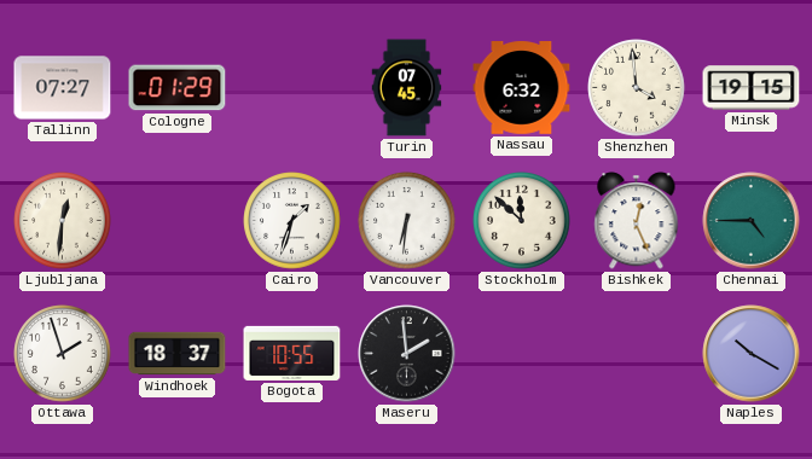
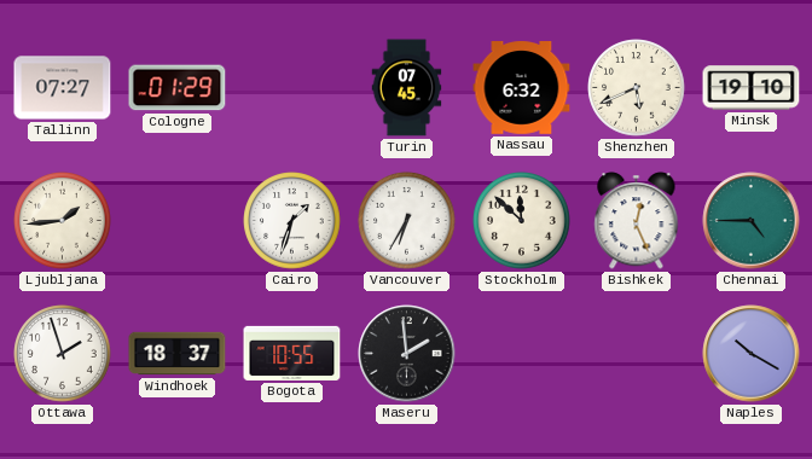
Shenzhen: 3:59 -> 5:41
Minsk: 19:15 -> 19:10
Ljubljana: 12:31 -> 1:44
Vancouver: 6:31 -> 6:35
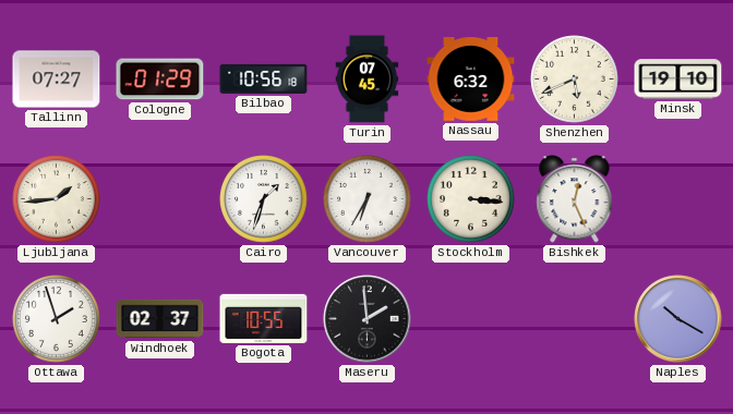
Bilbao: none -> 10:56
Stockholm: 11:52 -> 3:16
Chennai: 4:45 -> none
Windhoek: 18:37 -> 02:37
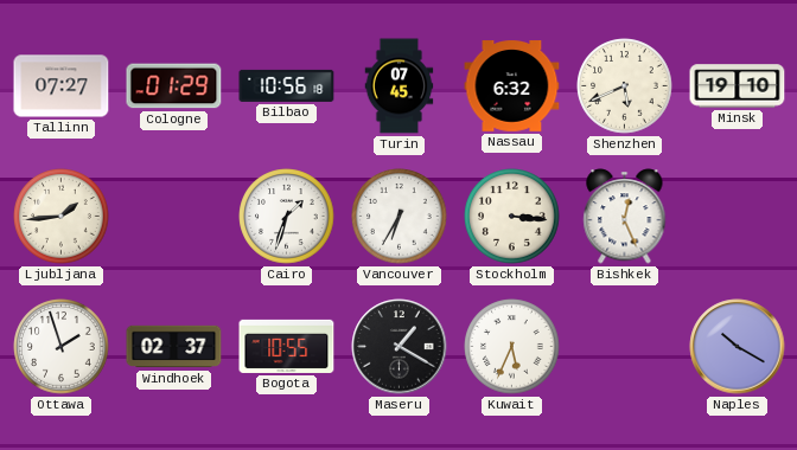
Maseru: 1:59 -> 1:20
Kuwait: none -> 5:34
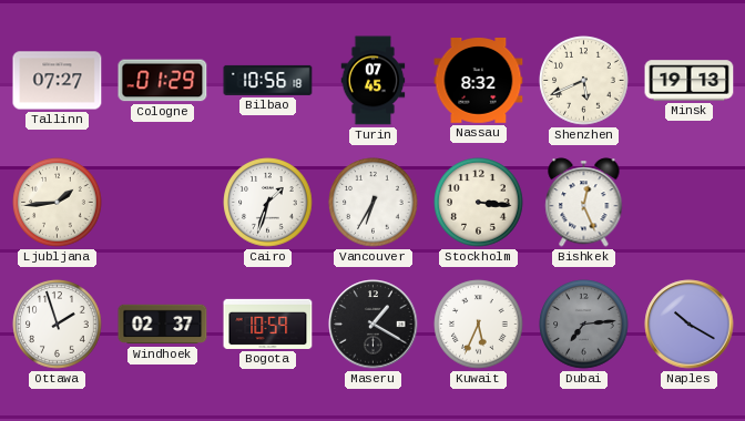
Nassau: 6:32 -> 8:32
Minsk: 19:10 -> 19:13
Bogota: 10:55 -> 10:59
Dubai: none -> 7:14
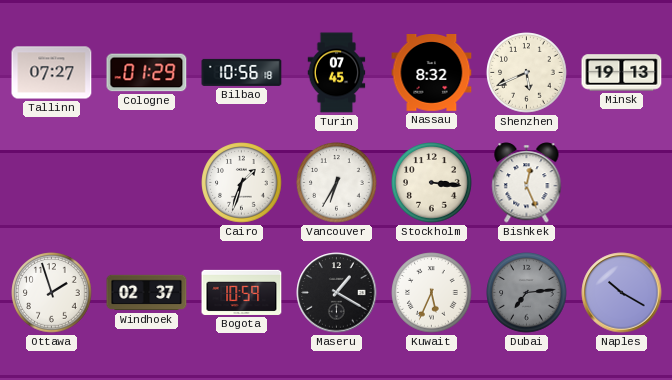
Ljubljana: 1:44 -> none
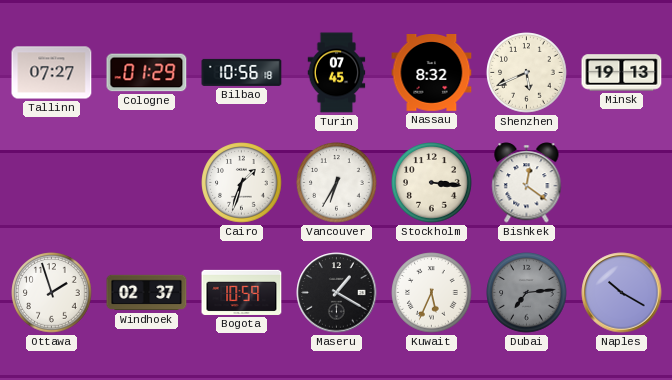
Bishkek: 12:26 -> 12:21
